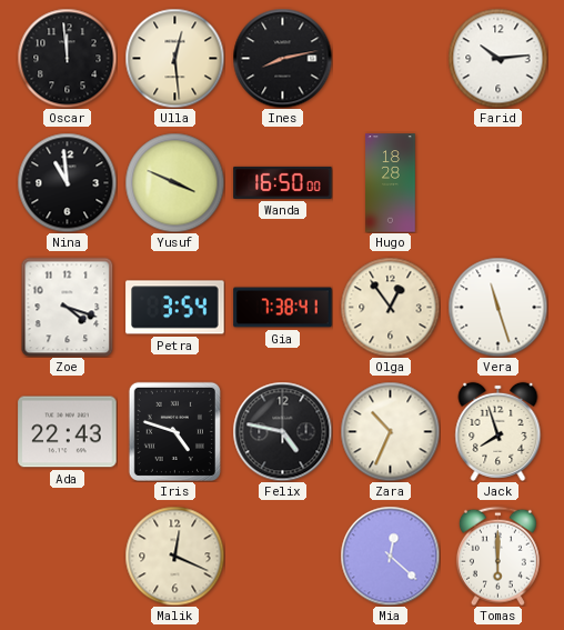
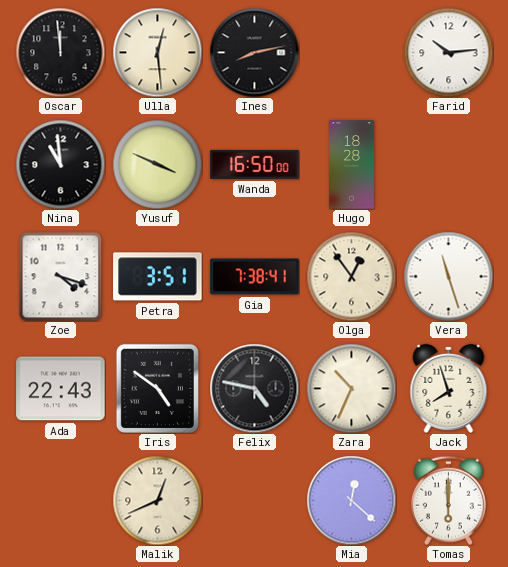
Petra: 3:54 -> 3:51
Iris: 4:48 -> 4:51
Malik: 12:19 -> 12:41
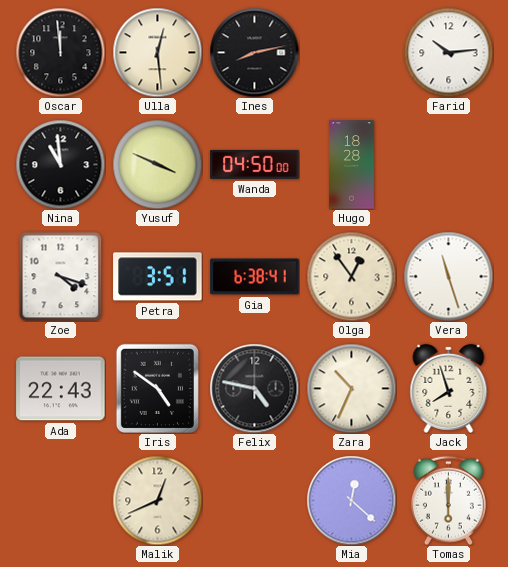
Wanda: 16:50 -> 04:50
Gia: 7:38 -> 6:38
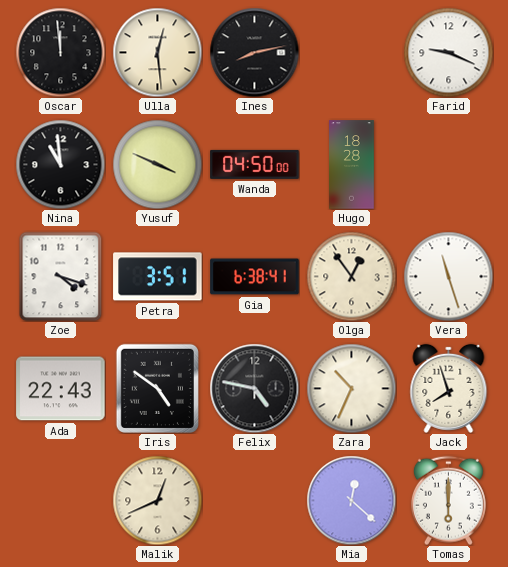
Farid: 10:14 -> 9:19
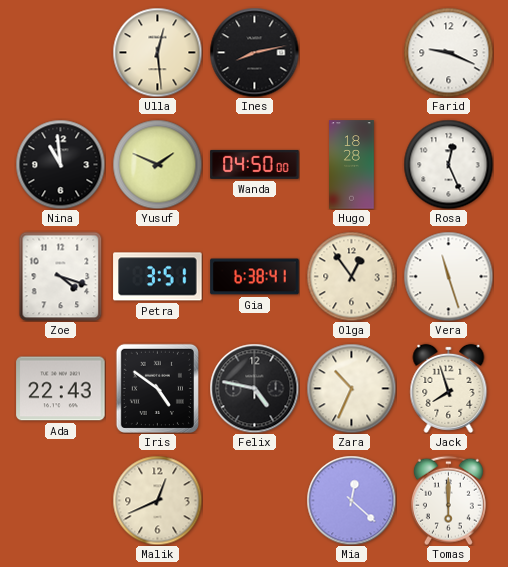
Oscar: 11:59 -> none
Yusuf: 3:49 -> 1:49
Rosa: none -> 12:26
